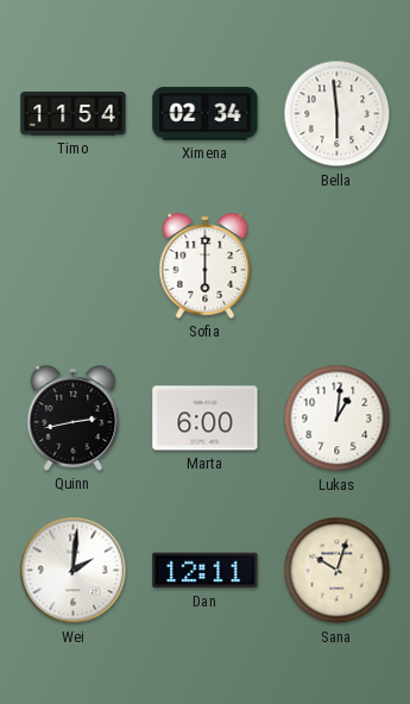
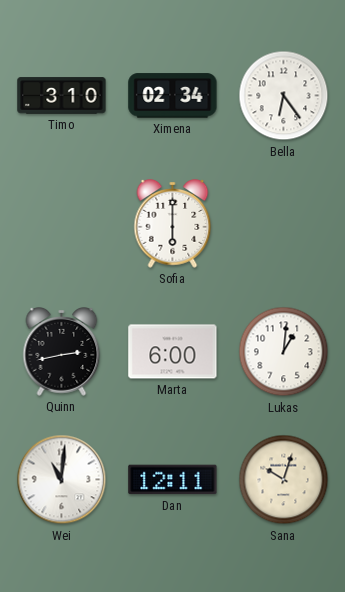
Timo: 11:54 -> 3:10
Bella: 5:59 -> 6:24
Wei: 2:01 -> 11:01
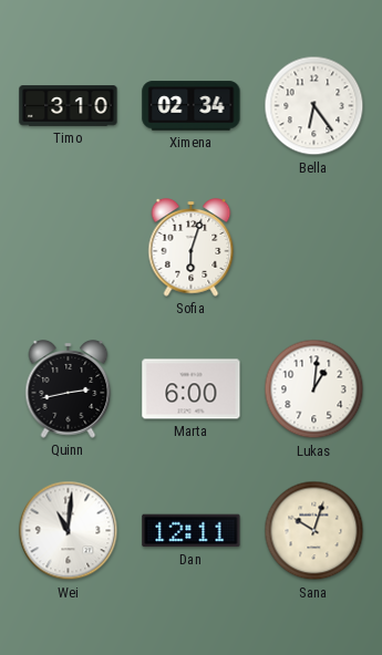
Sofia: 6:00 -> 6:03
